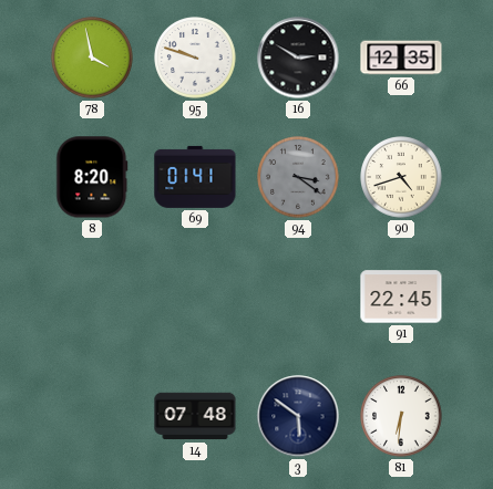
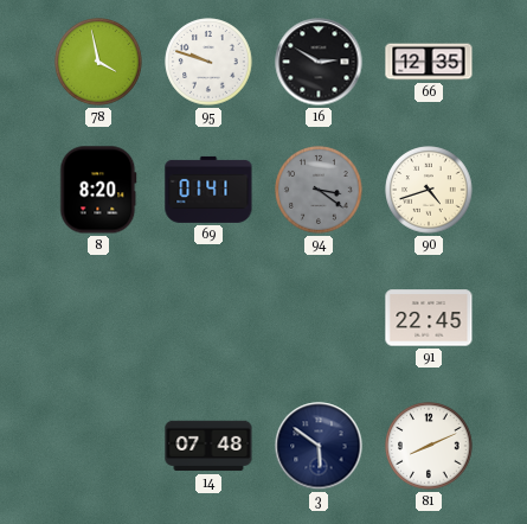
81: 6:31 -> 8:11
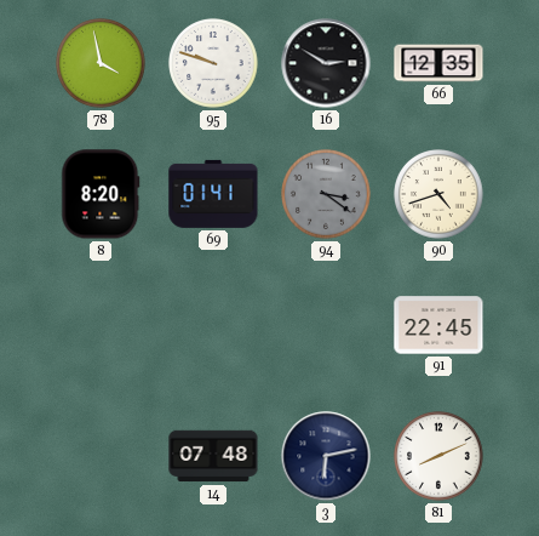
3: 5:51 -> 6:13
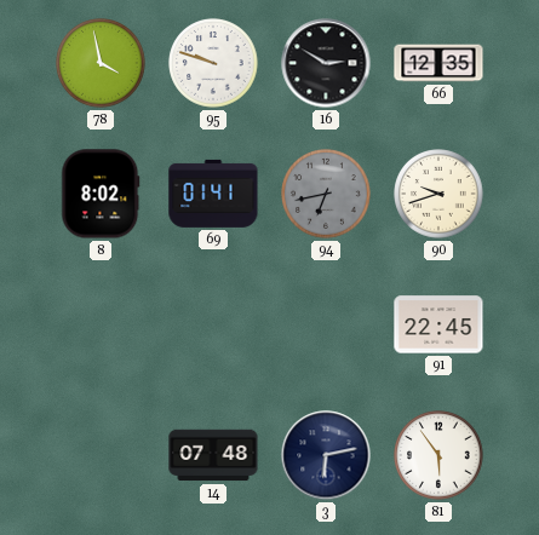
8: 8:20 -> 8:02
94: 3:21 -> 6:43
90: 4:42 -> 9:42
81: 8:11 -> 5:54
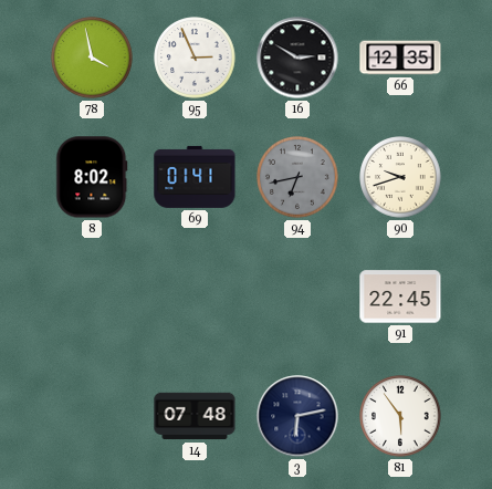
95: 9:48 -> 2:56
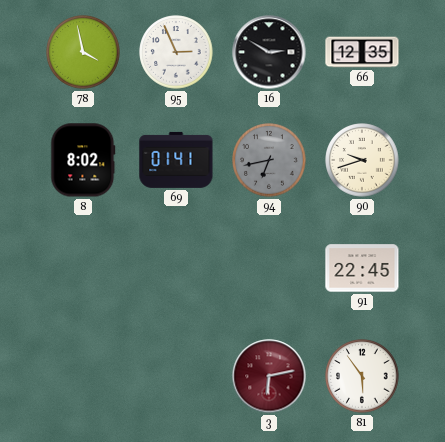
14: 07:48 -> none
3 dial: navy -> burgundy
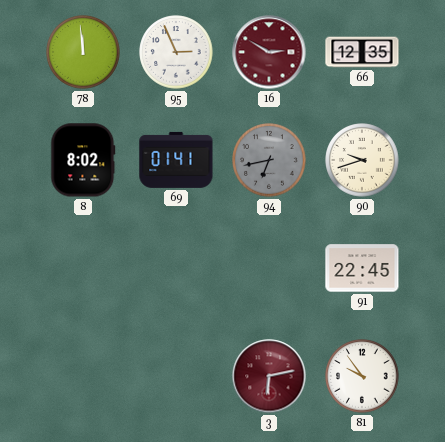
78: 3:58 -> 11:59
16 dial: black -> burgundy
81: 5:54 -> 9:54
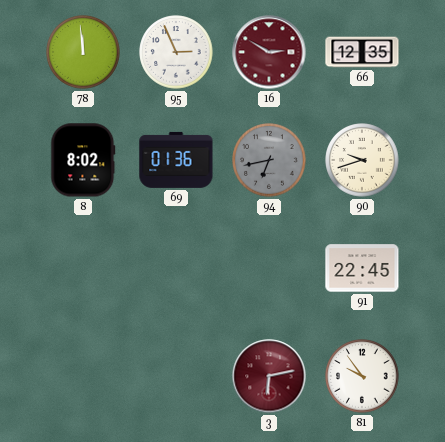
69: 01:41 -> 01:36
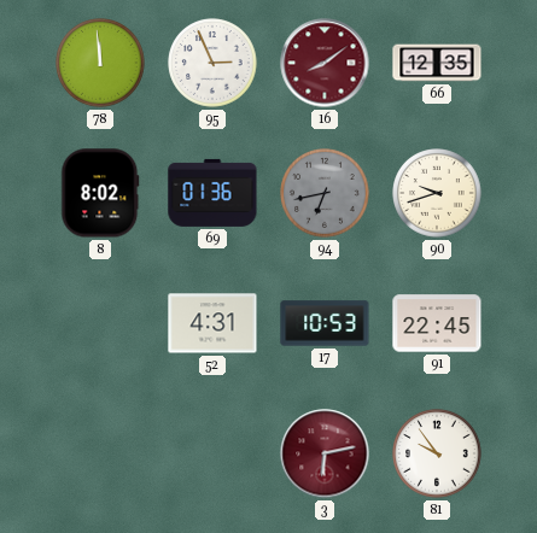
16: 2:50 -> 8:09
52: none -> 4:31
17: none -> 10:53
